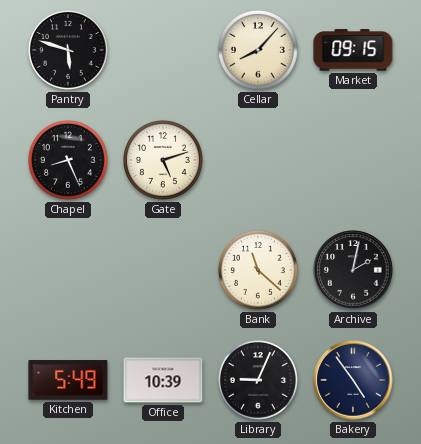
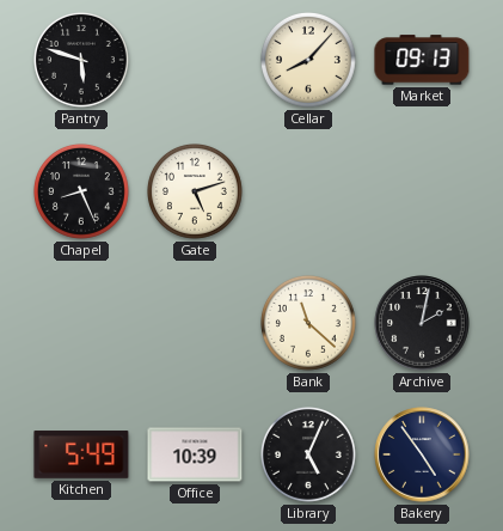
Market: 09:15 -> 09:13
Library: 9:04 -> 5:04
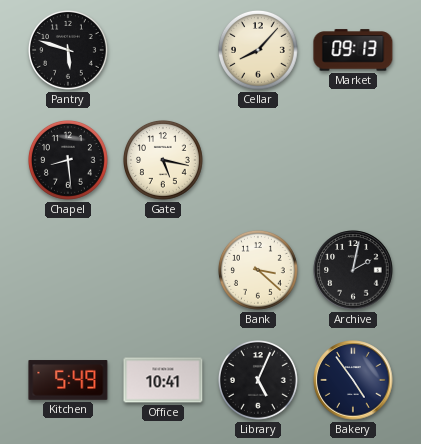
Chapel: 8:26 -> 8:29
Gate: 5:12 -> 5:17
Bank: 11:22 -> 3:22
Office: 10:39 -> 10:41
